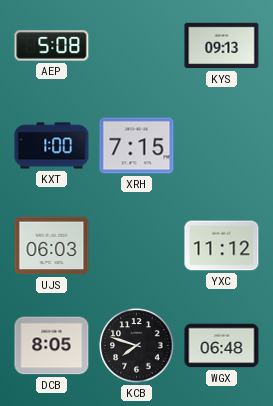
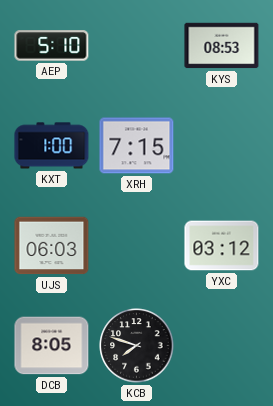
AEP: 5:08 -> 5:10
KYS: 09:13 -> 08:53
YXC: 11:12 -> 03:12
WGX: 06:48 -> none
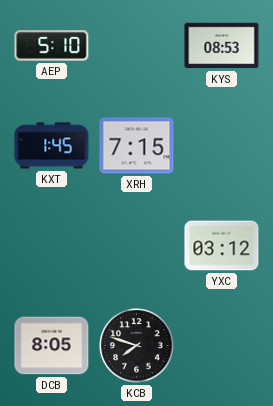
KXT: 1:00 -> 1:45
UJS: 06:03 -> none
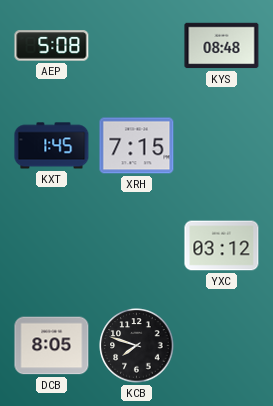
AEP: 5:10 -> 5:08
KYS: 08:53 -> 08:48
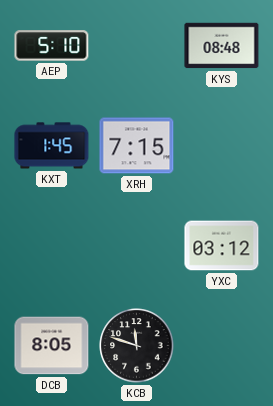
AEP: 5:08 -> 5:10
KCB: 7:48 -> 11:48
